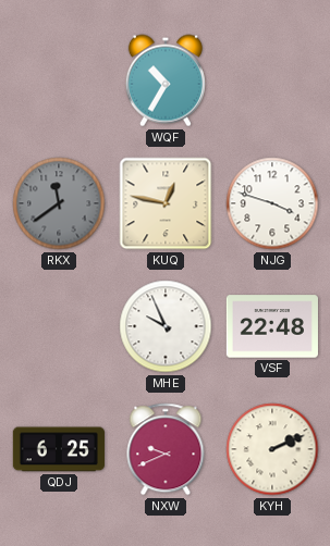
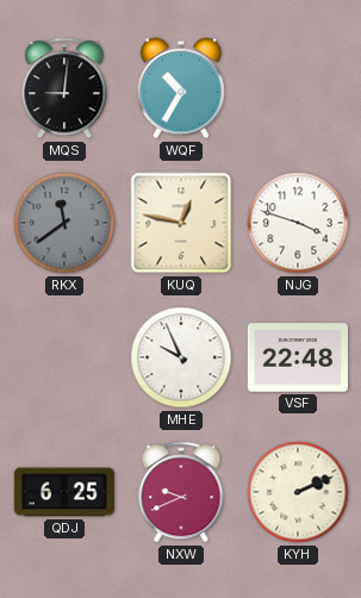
MQS: none -> 9:01
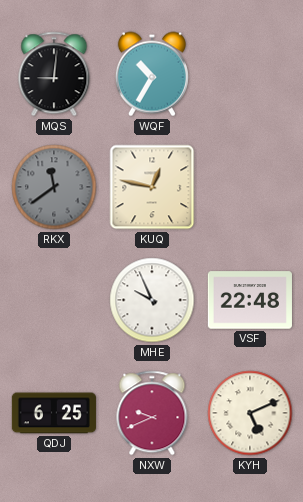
NJG: 3:48 -> none
KYH: 2:11 -> 5:11
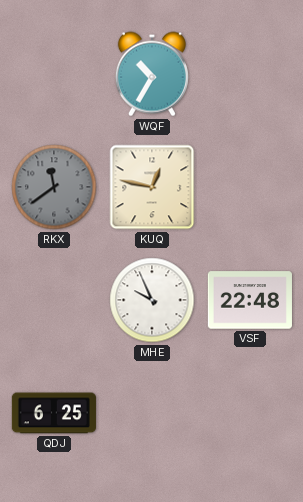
MQS: 9:01 -> none
NXW: 9:41 -> none
KYH: 5:11 -> none
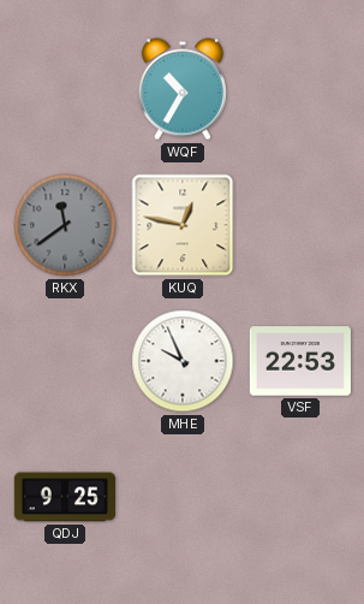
VSF: 22:48 -> 22:53
QDJ: 6:25 -> 9:25
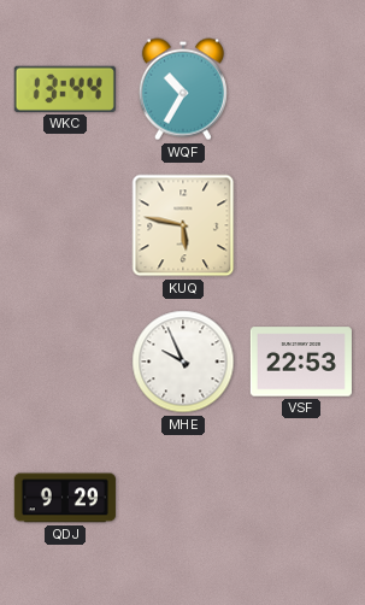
WKC: none -> 13:44
RKX: 11:39 -> none
KUQ: 12:47 -> 5:47
QDJ: 9:25 -> 9:29
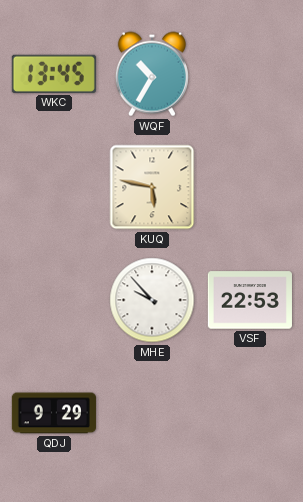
WKC: 13:44 -> 13:45
MHE: 9:56 -> 9:53
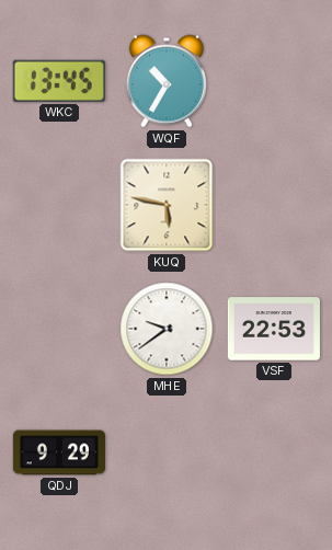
MHE: 9:53 -> 9:39
